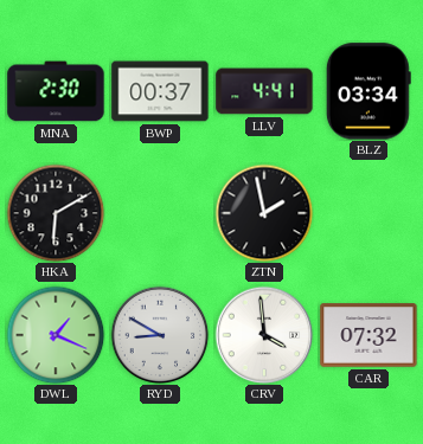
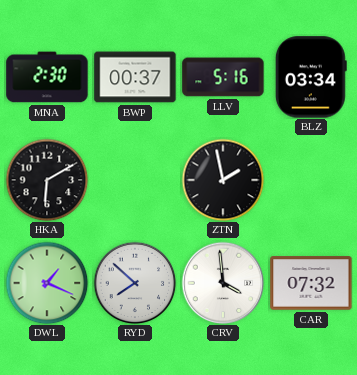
LLV: 4:41 -> 5:16
RYD: 8:50 -> 7:52
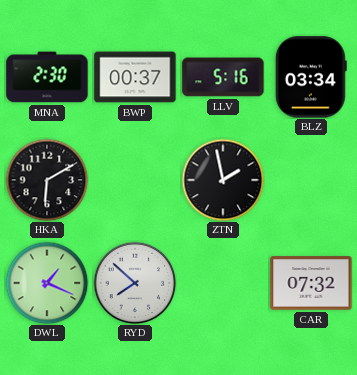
CRV: 3:59 -> none
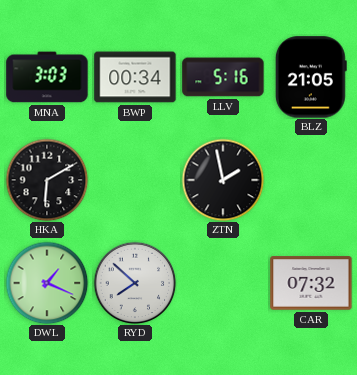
MNA: 2:30 -> 3:03
BWP: 00:37 -> 00:34
BLZ: 03:34 -> 21:05
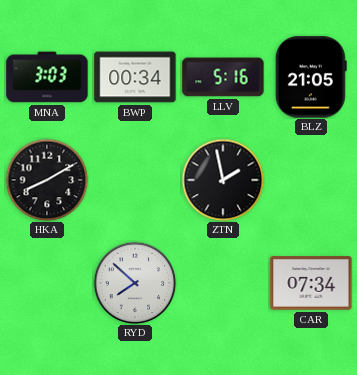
HKA: 6:10 -> 8:10
DWL: 1:19 -> none
CAR: 07:32 -> 07:34
